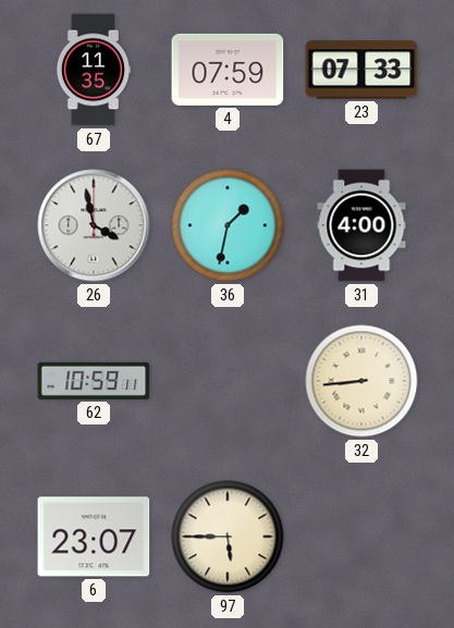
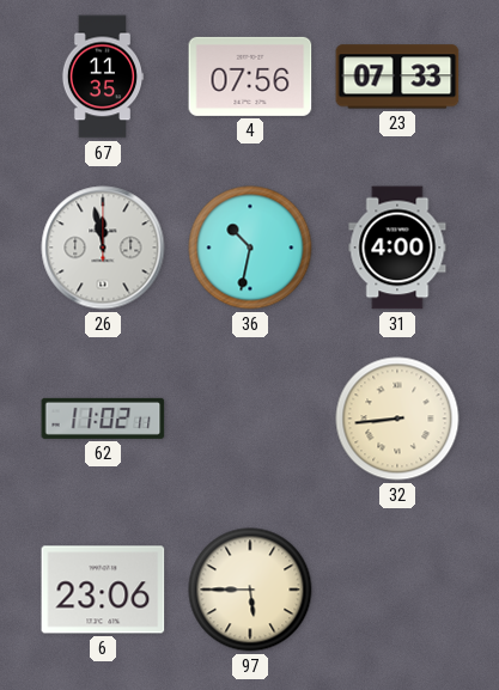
4: 07:59 -> 07:56
26: 3:58 -> 11:58
36: 1:32 -> 10:32
62: 10:59 -> 11:02
6: 23:07 -> 23:06
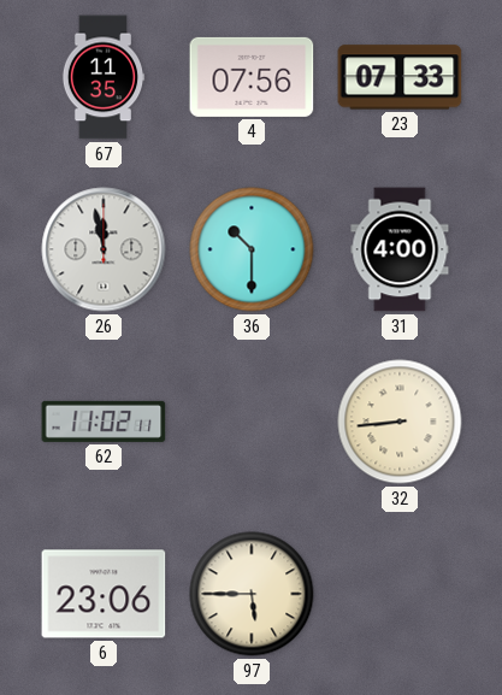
36: 10:32 -> 10:30
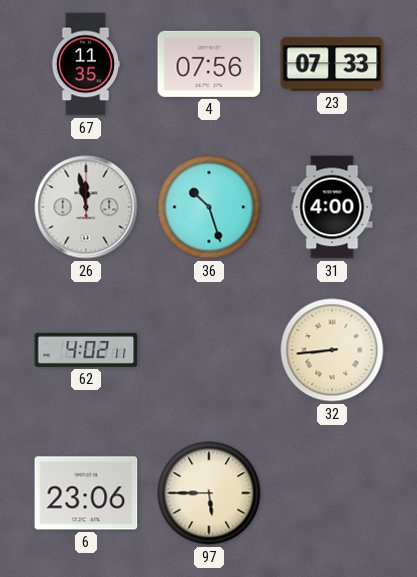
36: 10:30 -> 10:27
62: 11:02 -> 4:02
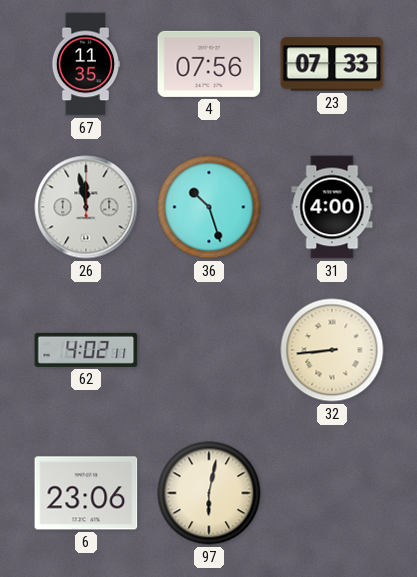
97: 5:45 -> 6:02
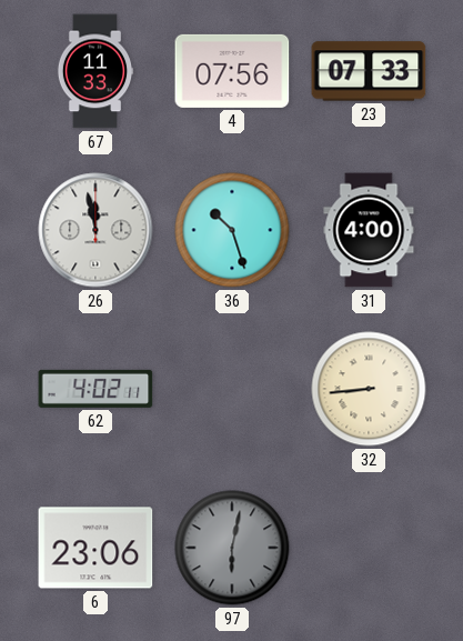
67: 11:35 -> 11:33
97 dial: cream -> grey
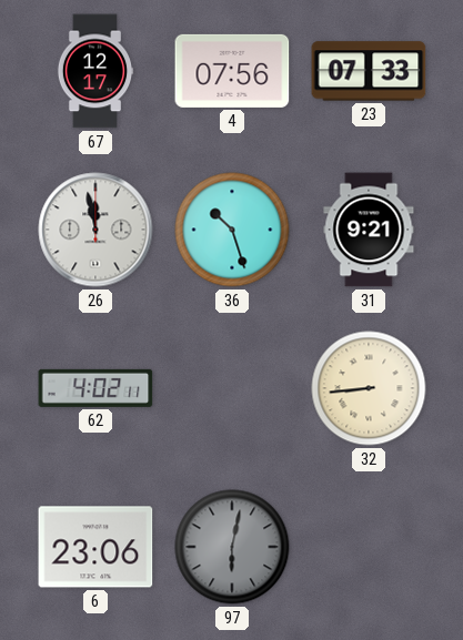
67: 11:33 -> 12:17
31: 4:00 -> 9:21
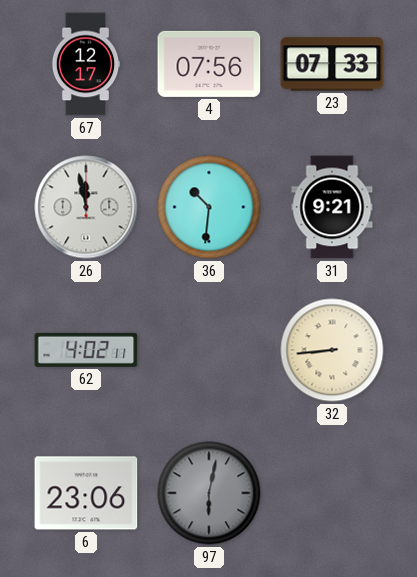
36: 10:27 -> 10:31
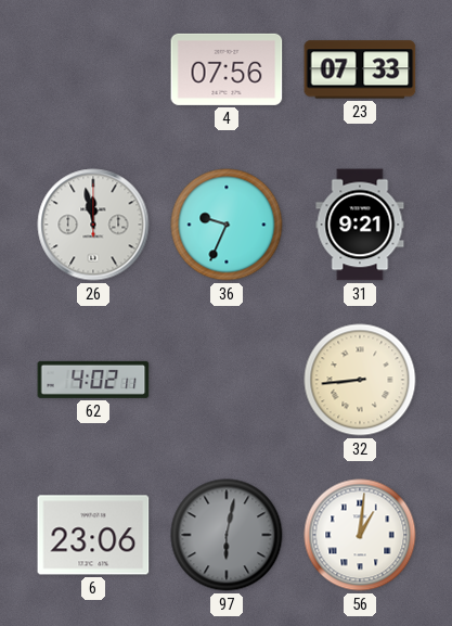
67: 12:17 -> none
36: 10:31 -> 9:34
56: none -> 1:01
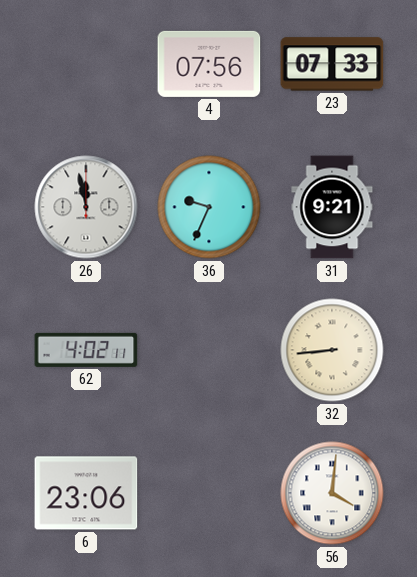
97: 6:02 -> none
56: 1:01 -> 4:01
